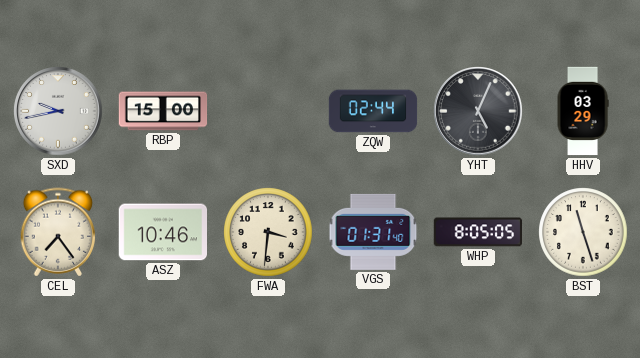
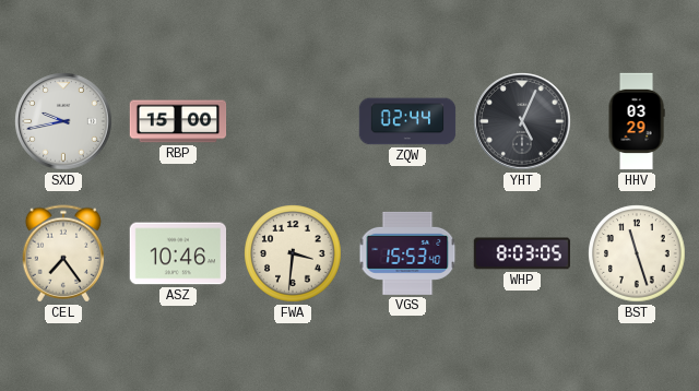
VGS: 01:31 -> 15:53
WHP: 8:05 -> 8:03
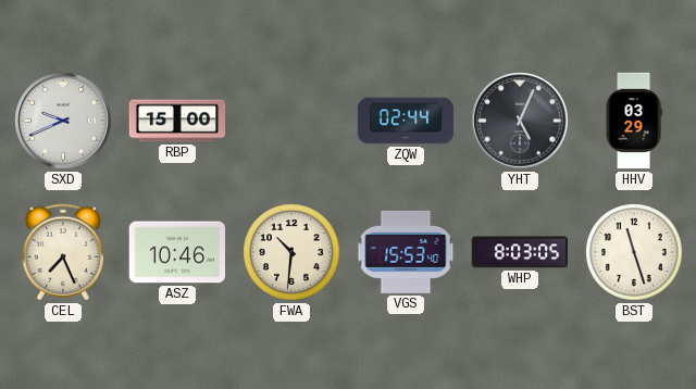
SXD: 9:43 -> 9:41
CEL: 7:24 -> 7:26
FWA: 3:31 -> 10:31
